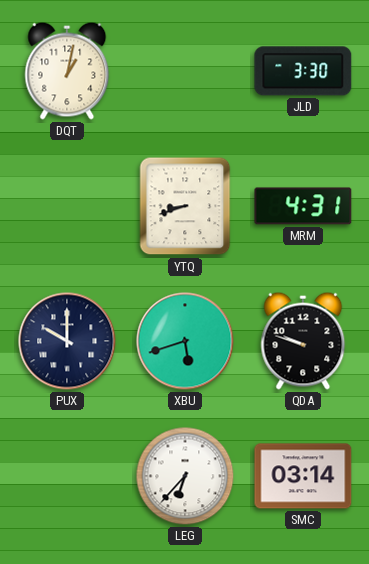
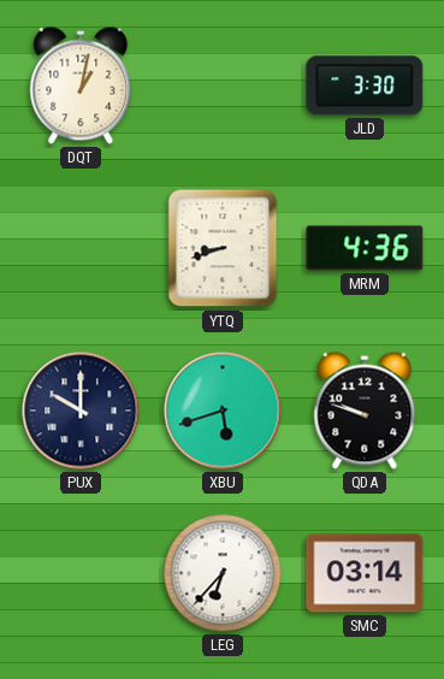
MRM: 4:31 -> 4:36
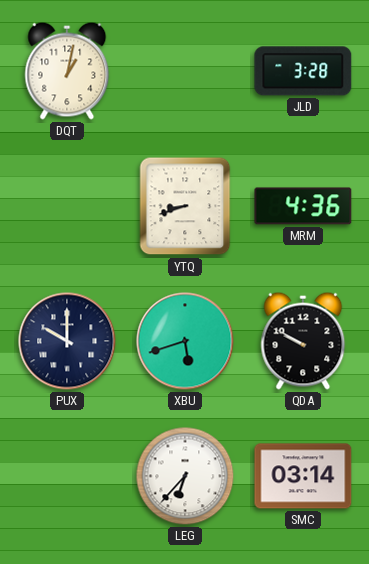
JLD: 3:30 -> 3:28
QDA: 9:48 -> 9:50
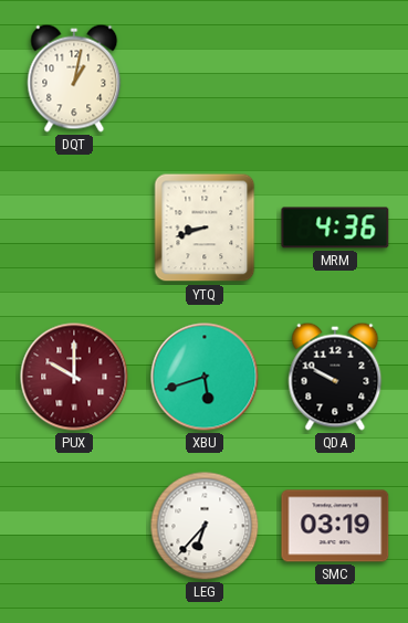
JLD: 3:28 -> none
PUX dial: navy -> burgundy
SMC: 03:14 -> 03:19
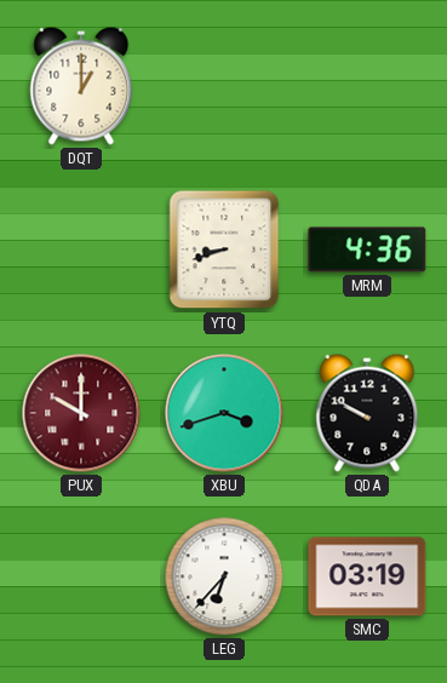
DQT: 1:02 -> 1:00
XBU: 5:42 -> 3:42
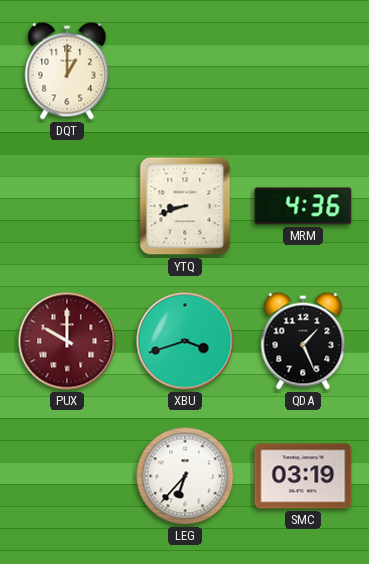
QDA: 9:50 -> 1:26
